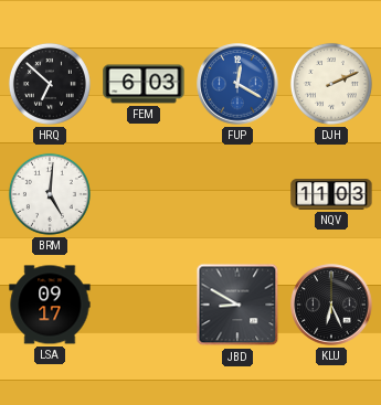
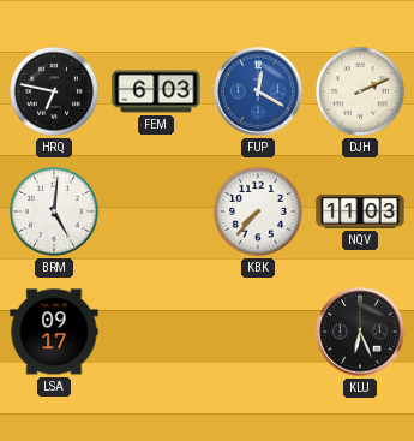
HRQ: 6:52 -> 6:47
KBK: none -> 7:37
JBD: 8:50 -> none
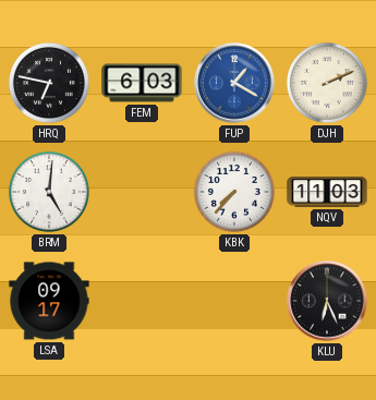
FUP: 12:20 -> 1:20
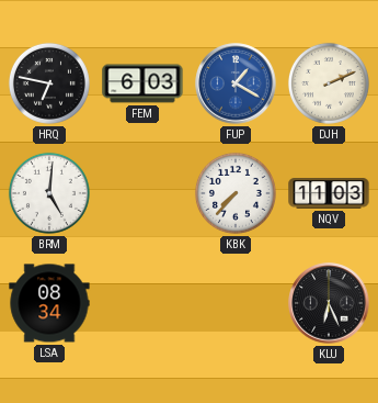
LSA: 09:17 -> 08:34
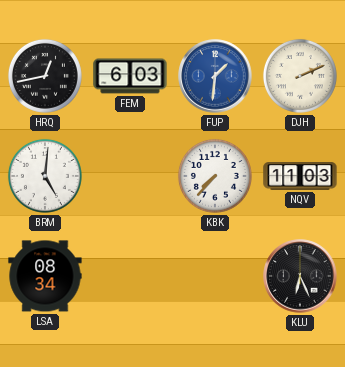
HRQ: 6:47 -> 12:43
FUP: 1:20 -> 1:31
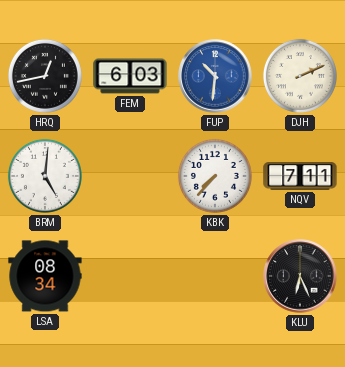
FUP: 1:31 -> 10:31
NQV: 11:03 -> 7:11
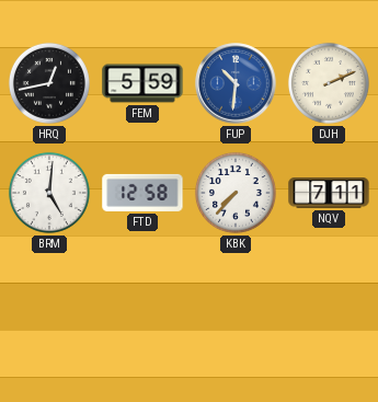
FEM: 6:03 -> 5:59
FTD: none -> 12:58
LSA: 08:34 -> none
KLU: 6:26 -> none
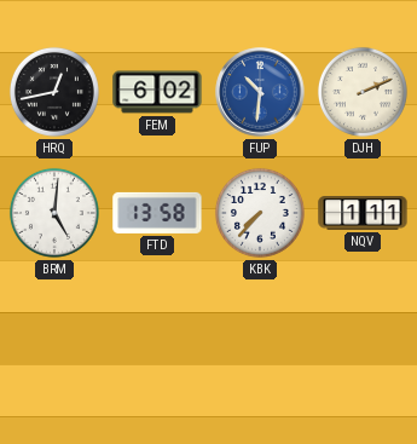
FEM: 5:59 -> 6:02
FTD: 12:58 -> 13:58
NQV: 7:11 -> 1:11
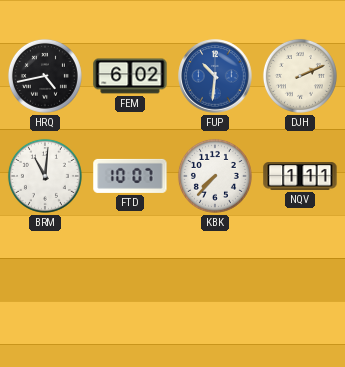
HRQ: 12:43 -> 4:43
BRM: 5:01 -> 11:01
FTD: 13:58 -> 10:07
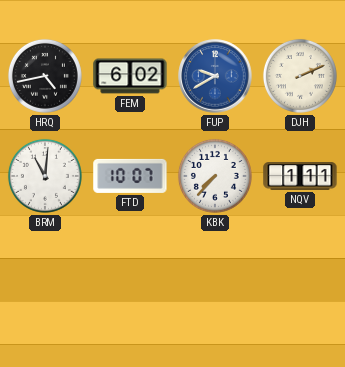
FUP: 10:31 -> 9:40
